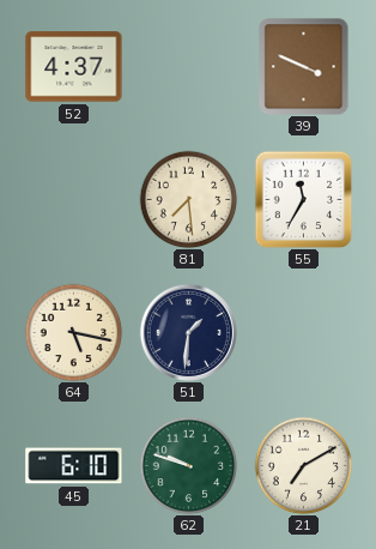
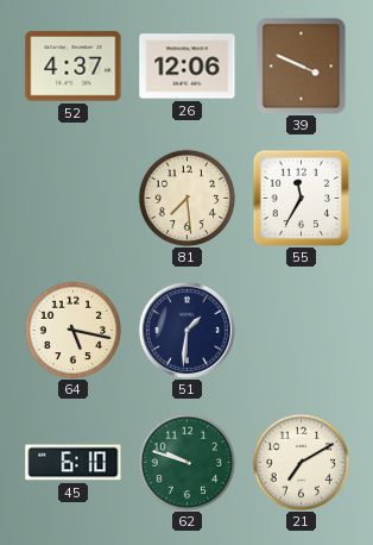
26: none -> 12:06
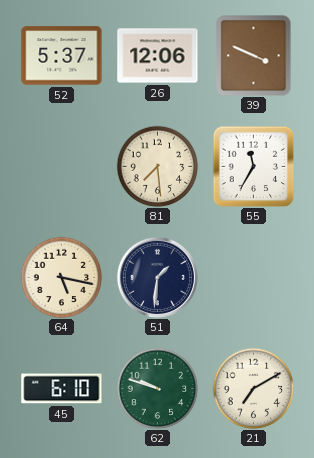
52: 4:37 -> 5:37
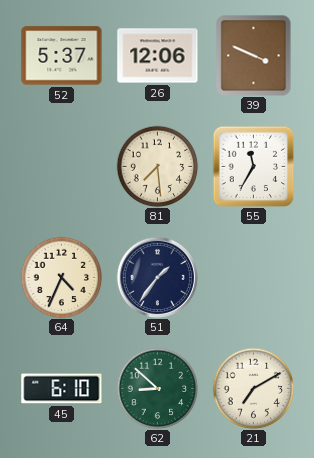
64: 5:17 -> 4:34
51: 1:31 -> 1:36
62: 9:48 -> 8:52
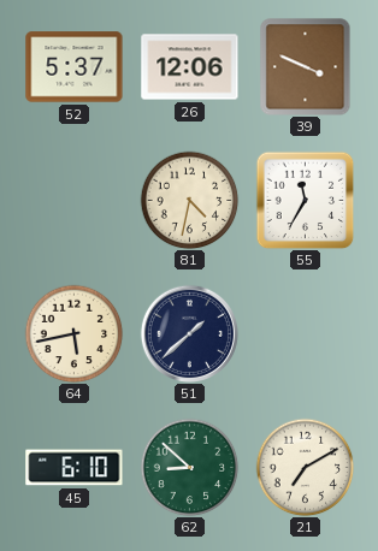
81: 7:29 -> 4:32
64: 4:34 -> 5:43
51: 1:36 -> 1:38
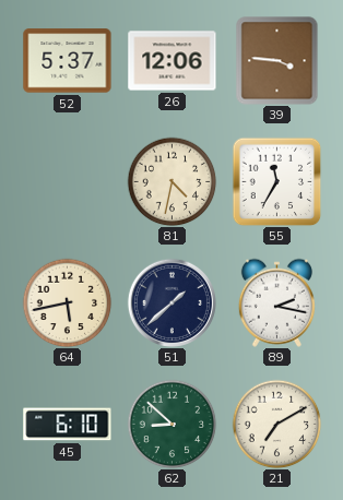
39: 3:49 -> 3:46
89: none -> 2:17
